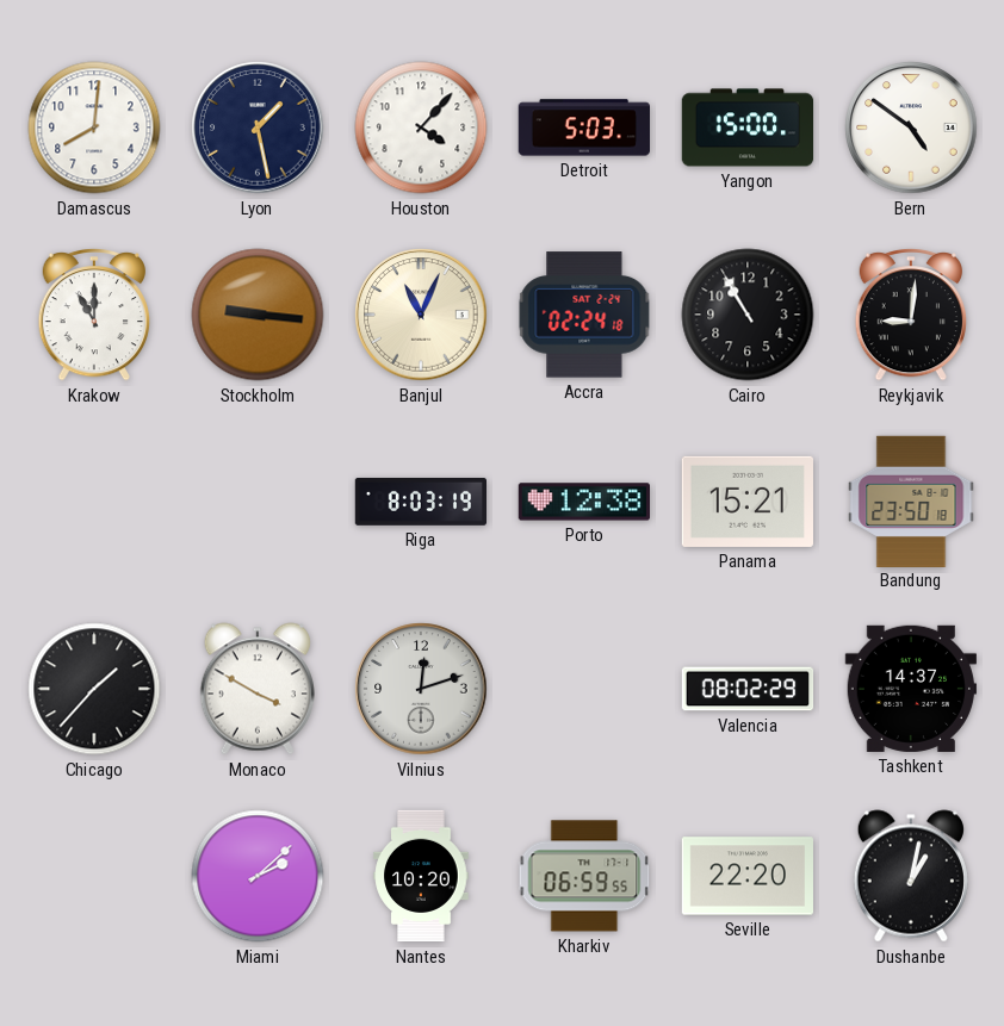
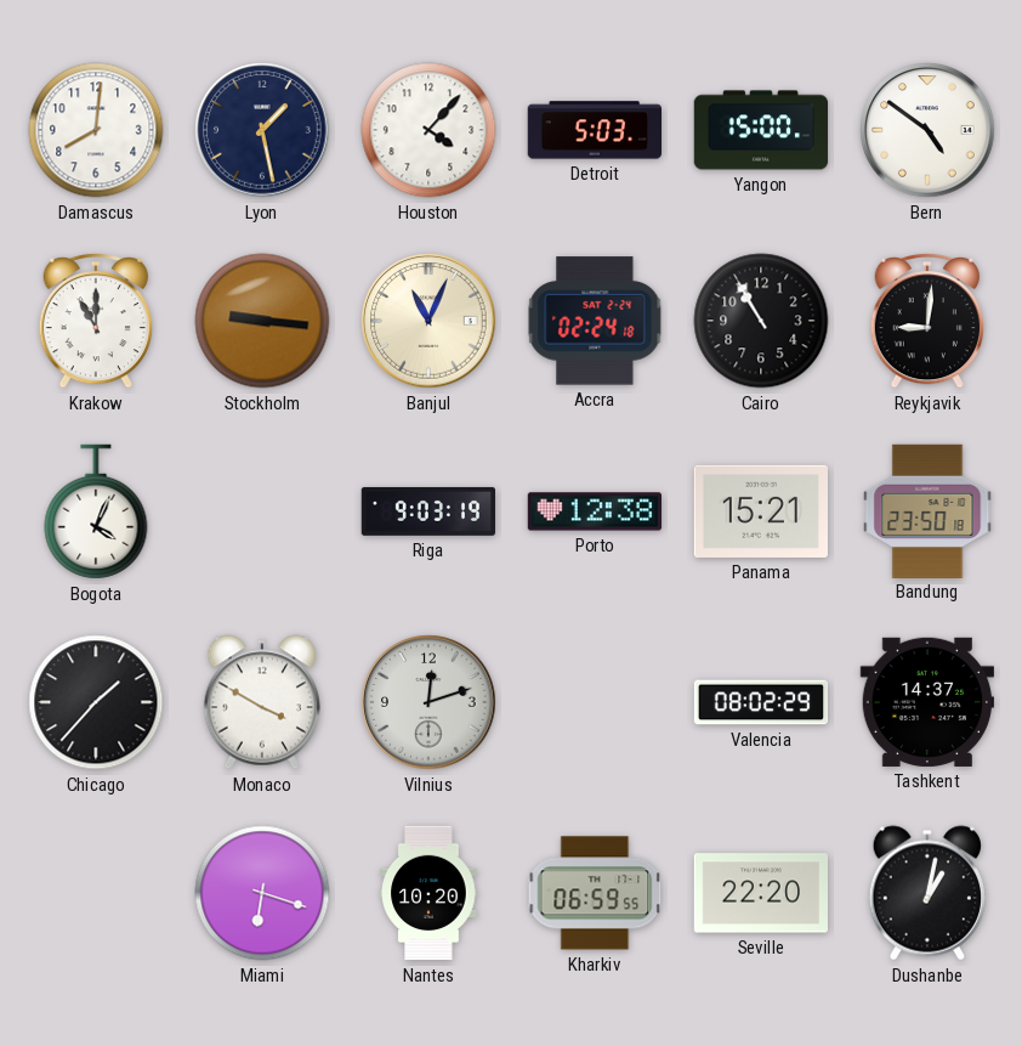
Bogota: none -> 4:04
Riga: 8:03 -> 9:03
Miami: 2:08 -> 6:18
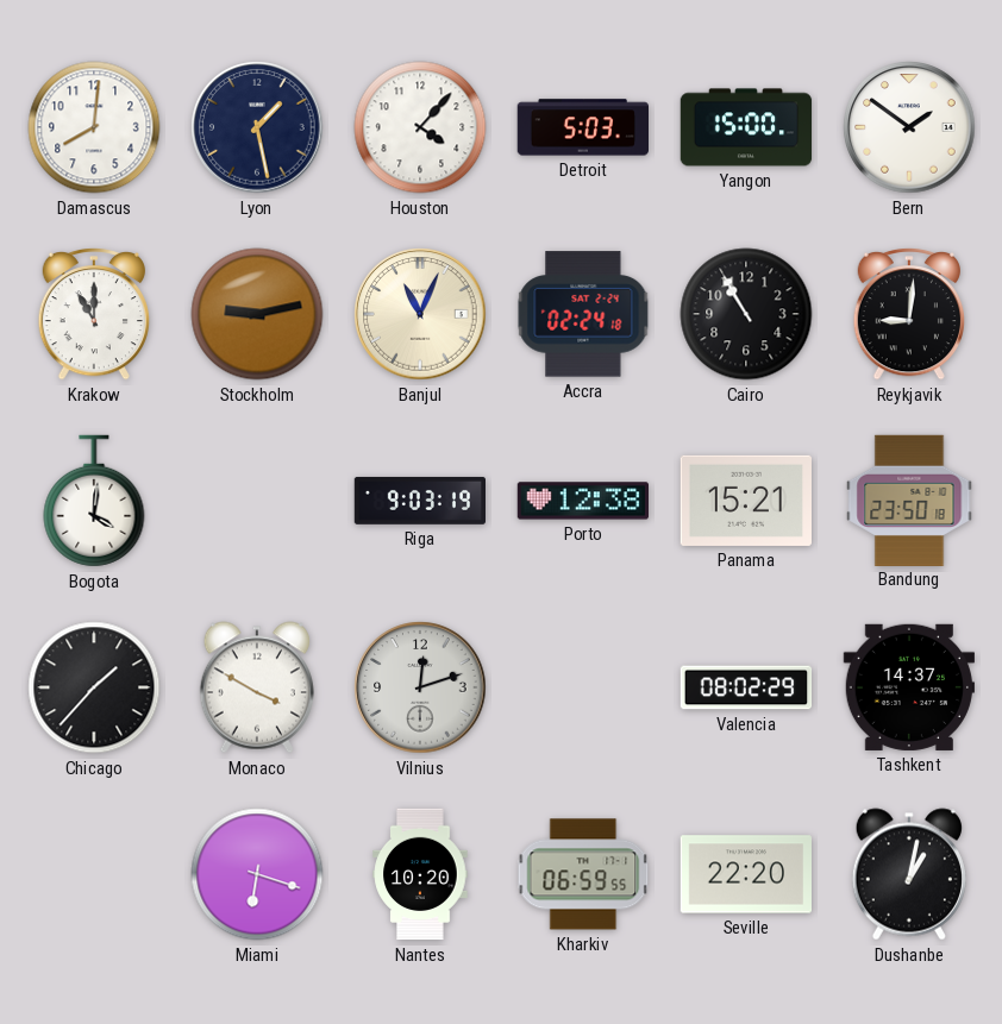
Bern: 4:51 -> 1:51
Stockholm: 9:16 -> 9:13
Bogota: 4:04 -> 4:01
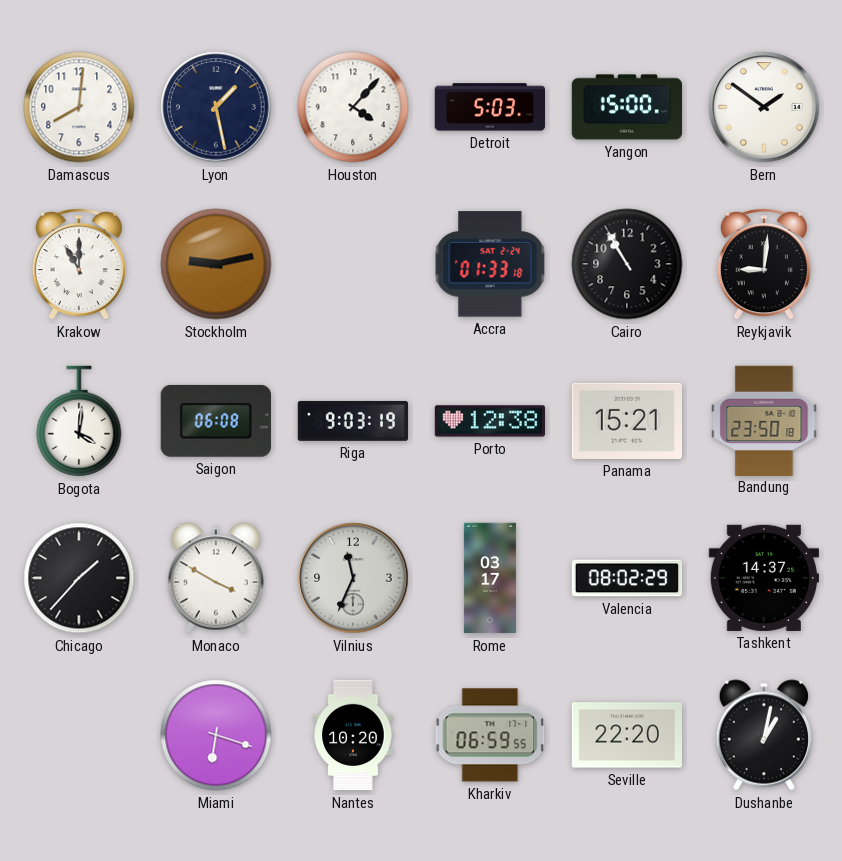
Banjul: 11:04 -> none
Accra: 02:24 -> 01:33
Saigon: none -> 06:08
Vilnius: 12:12 -> 11:34
Rome: none -> 03:17
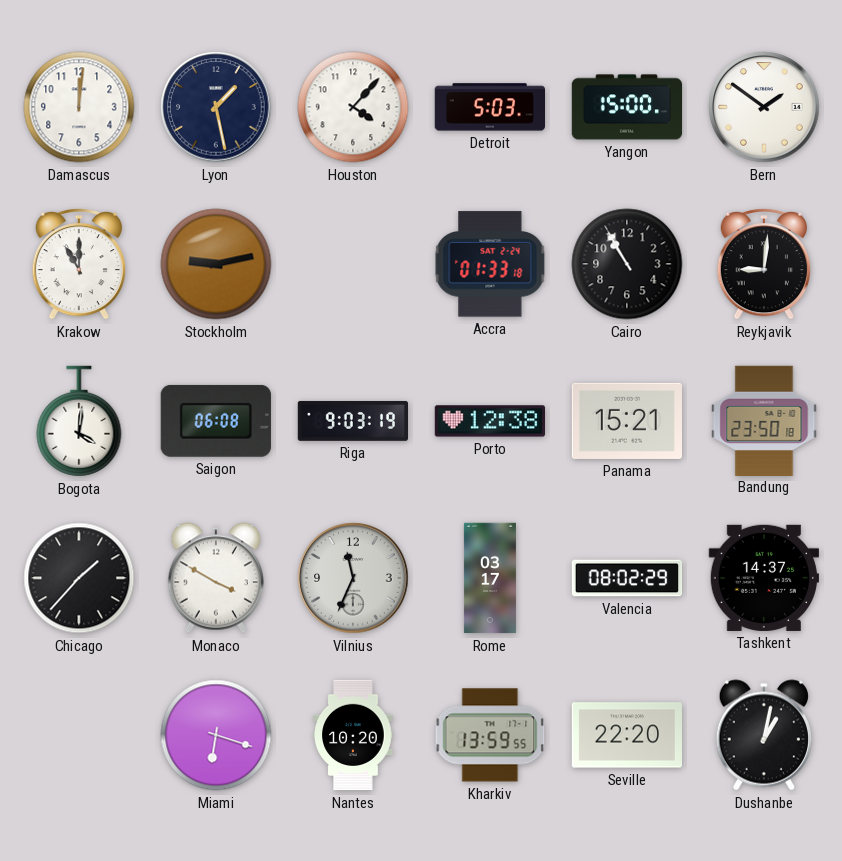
Damascus: 8:01 -> 12:01
Kharkiv: 06:59 -> 13:59
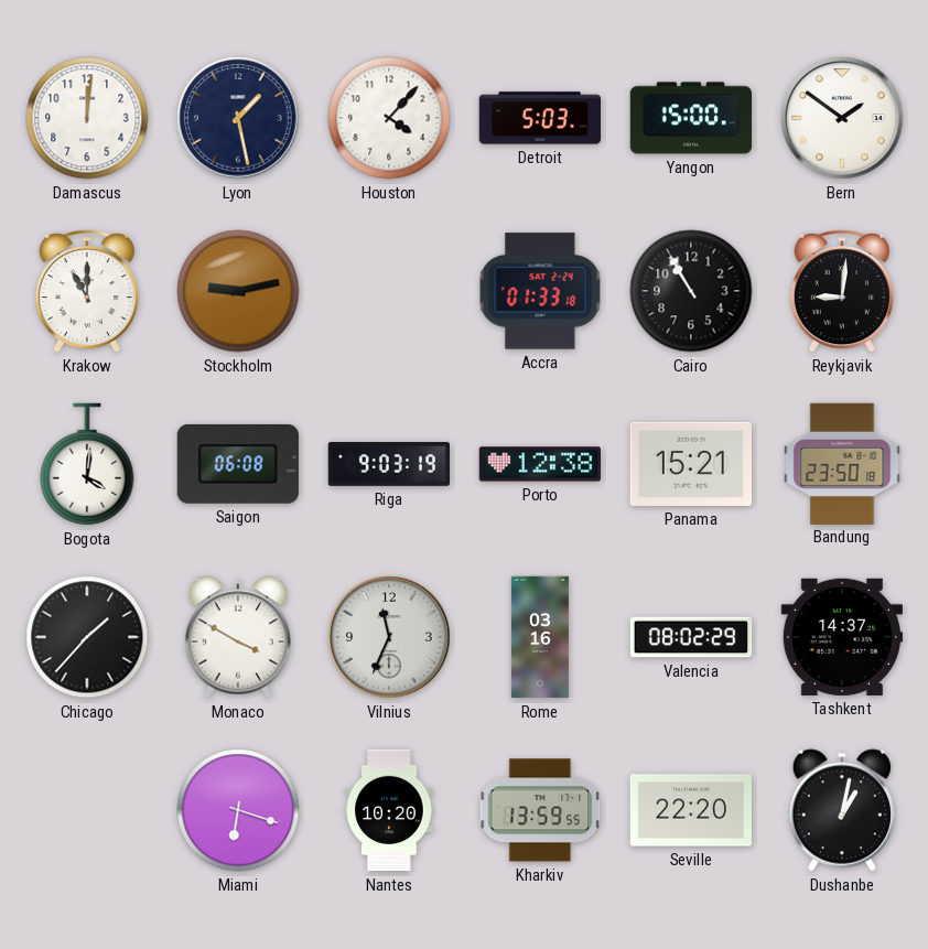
Rome: 03:17 -> 03:16
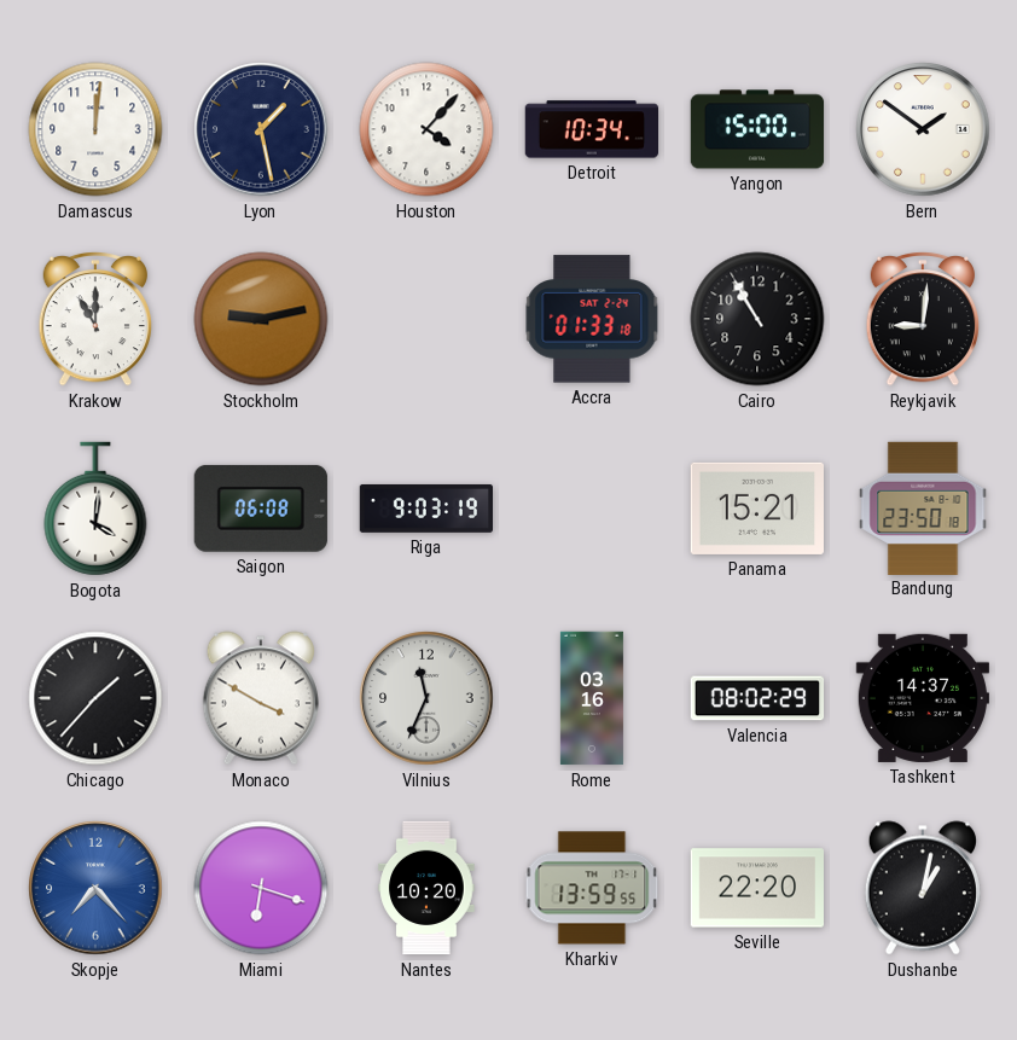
Detroit: 5:03 -> 10:34
Porto: 12:38 -> none
Skopje: none -> 7:23
